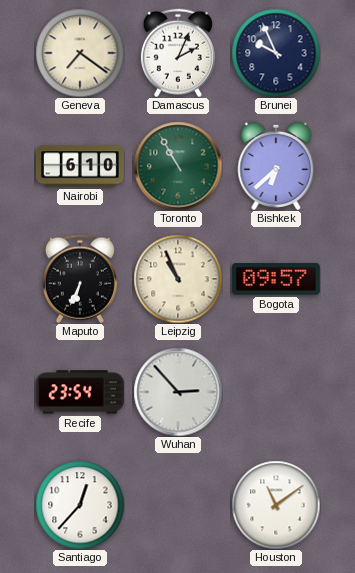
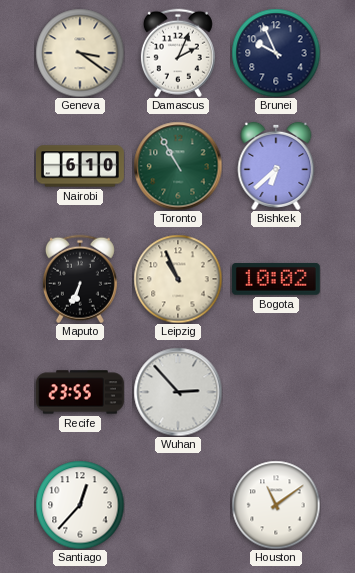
Geneva: 7:21 -> 3:21
Bogota: 09:57 -> 10:02
Recife: 23:54 -> 23:55
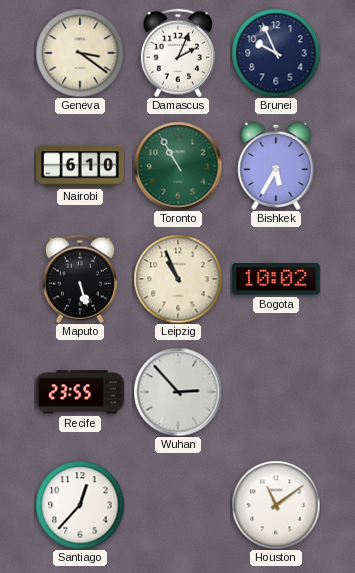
Bishkek: 6:38 -> 5:35
Maputo: 6:34 -> 5:27
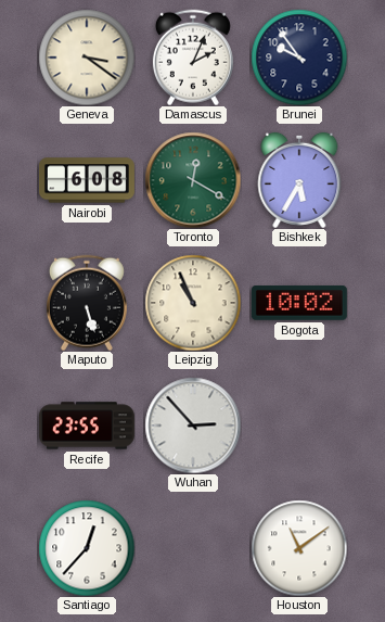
Brunei: 9:56 -> 9:54
Nairobi: 6:10 -> 6:08
Toronto: 10:55 -> 12:20
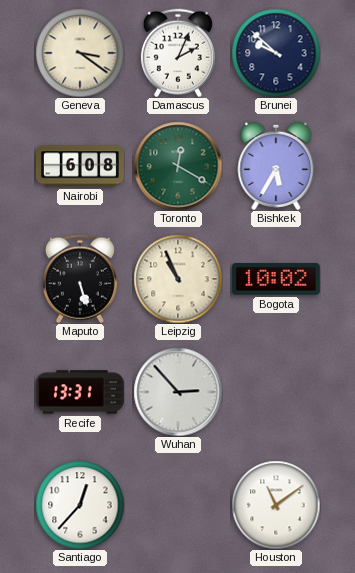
Brunei: 9:54 -> 9:52
Recife: 23:55 -> 13:31
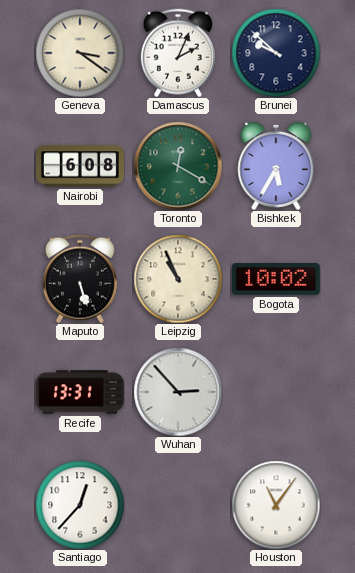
Houston: 11:09 -> 11:06
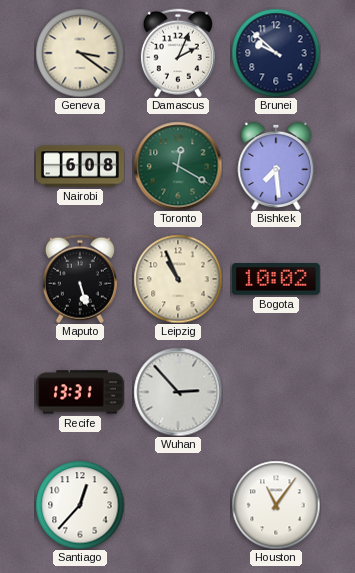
Bishkek: 5:35 -> 7:29
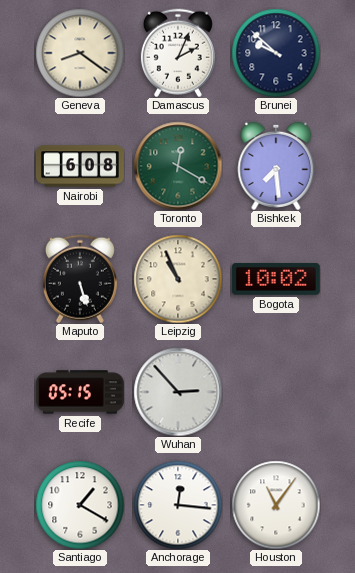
Geneva: 3:21 -> 8:21
Recife: 13:31 -> 05:15
Santiago: 12:37 -> 1:20
Anchorage: none -> 12:16
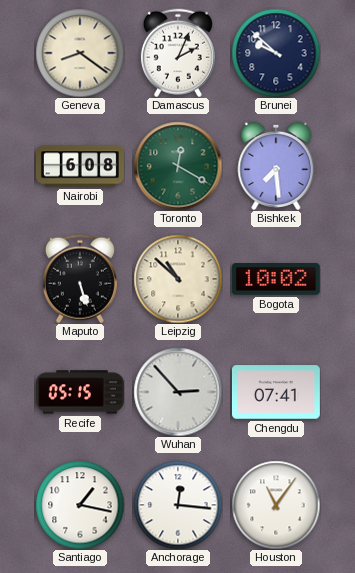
Leipzig: 10:56 -> 10:52
Chengdu: none -> 07:41
Santiago: 1:20 -> 1:17
